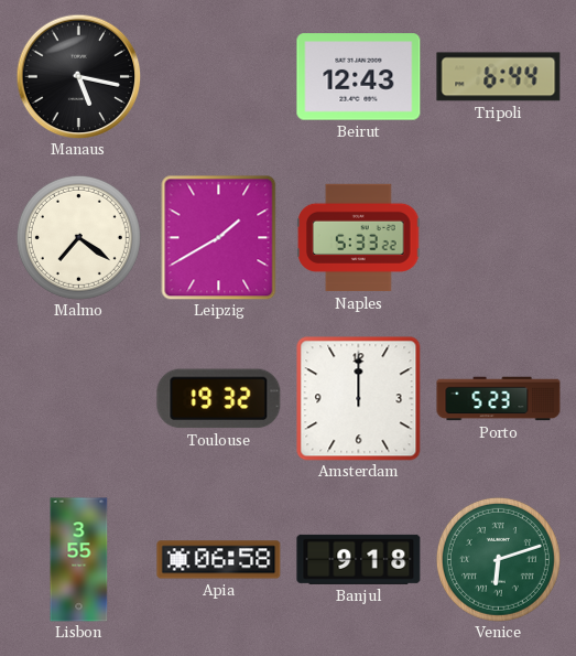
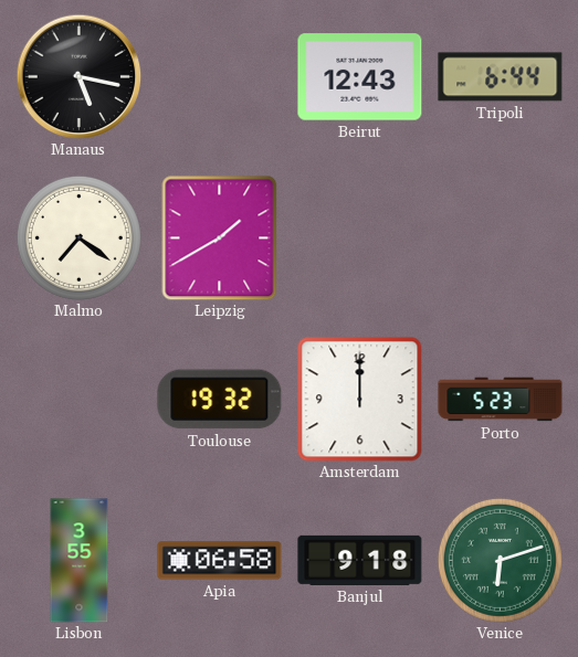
Naples: 5:33 -> none
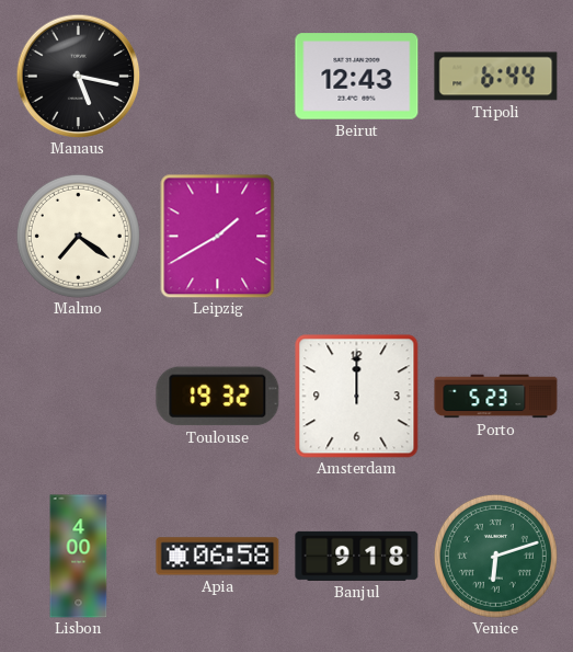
Lisbon: 3:55 -> 4:00
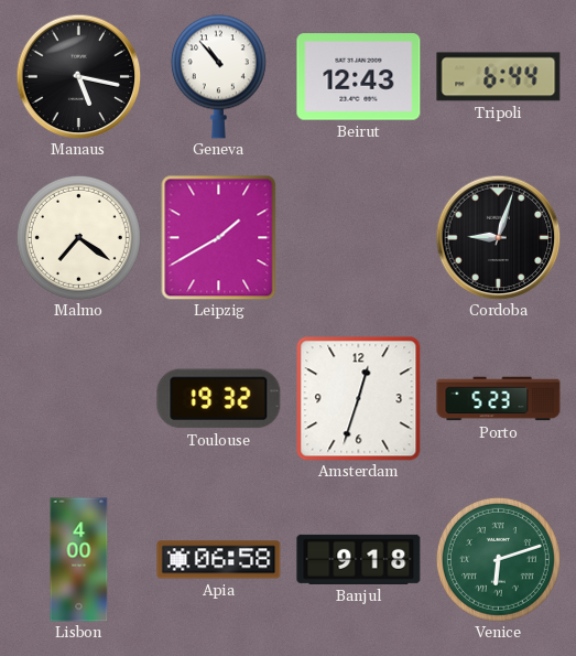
Geneva: none -> 10:53
Cordoba: none -> 9:03
Amsterdam: 12:00 -> 12:33
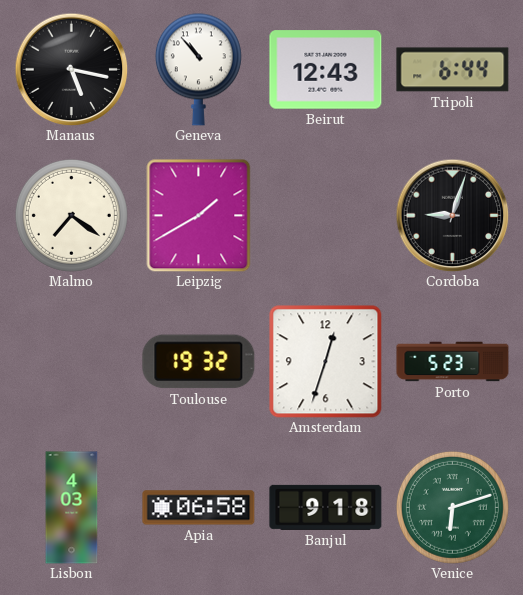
Lisbon: 4:00 -> 4:03
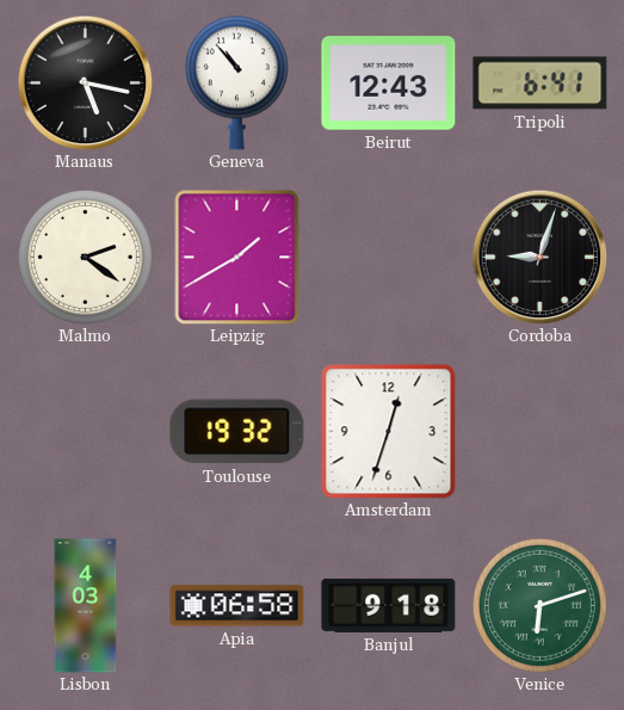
Tripoli: 6:44 -> 6:41
Malmo: 7:21 -> 2:21
Porto: 5:23 -> none
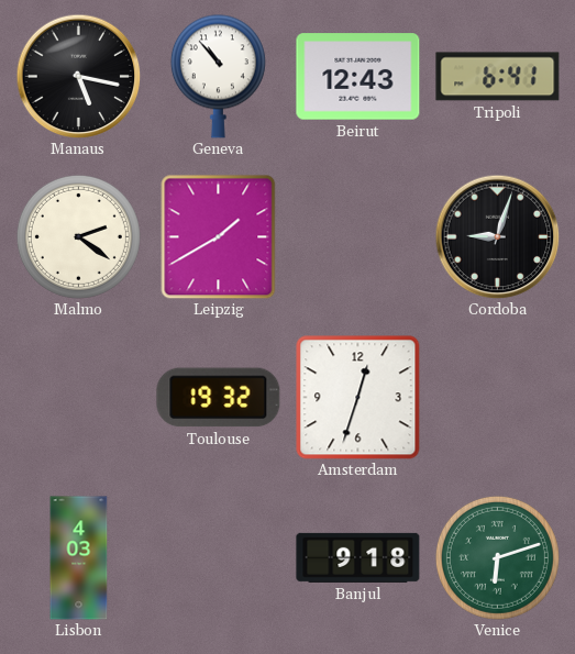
Apia: 06:58 -> none
